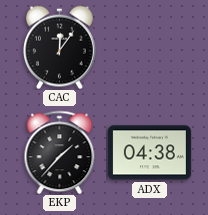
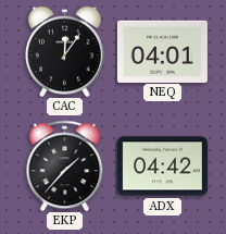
NEQ: none -> 04:01
ADX: 04:38 -> 04:42
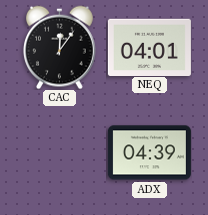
EKP: 1:37 -> none
ADX: 04:42 -> 04:39
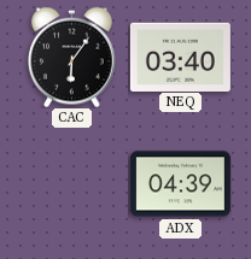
CAC: 12:06 -> 6:06
NEQ: 04:01 -> 03:40
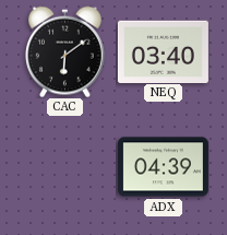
CAC: 6:06 -> 6:09
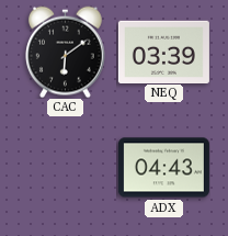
NEQ: 03:40 -> 03:39
ADX: 04:39 -> 04:43
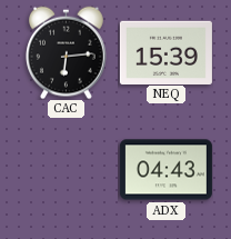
CAC: 6:09 -> 6:14
NEQ: 03:39 -> 15:39
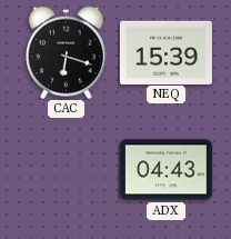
CAC: 6:14 -> 6:18
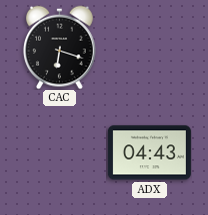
NEQ: 15:39 -> none
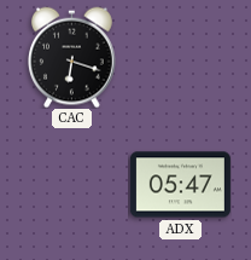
ADX: 04:43 -> 05:47
